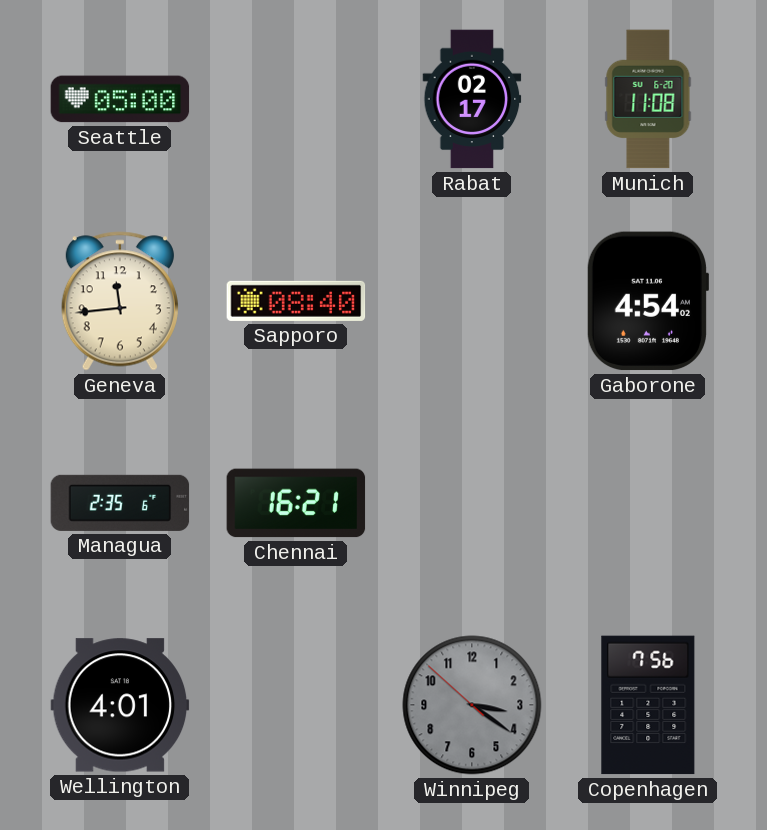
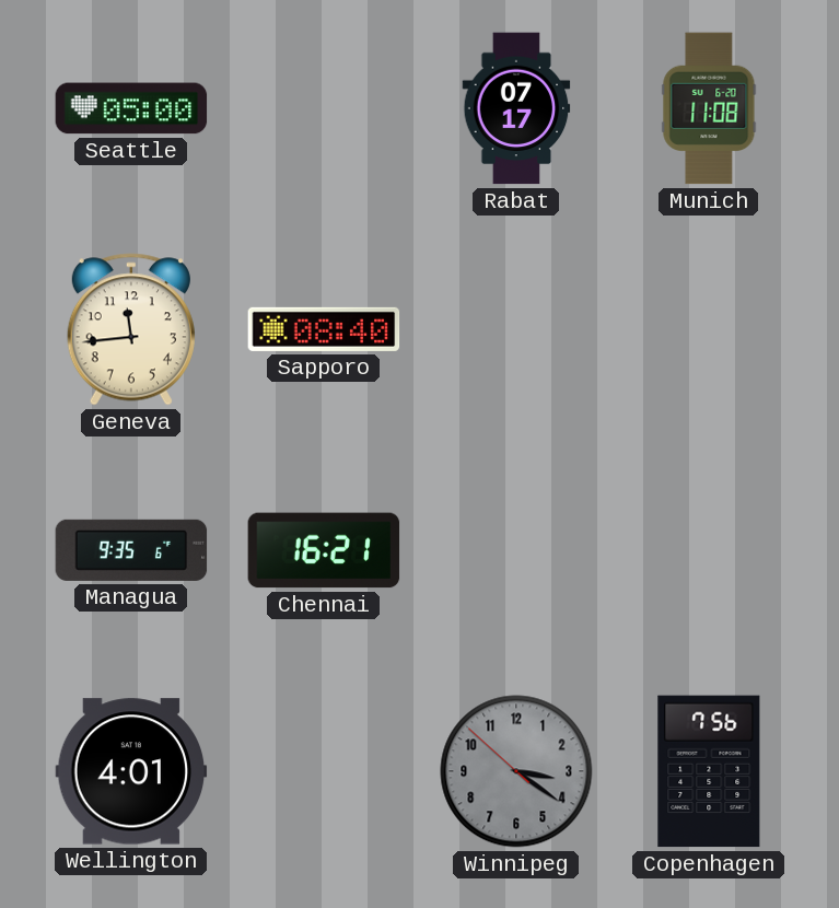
Rabat: 02:17 -> 07:17
Gaborone: 4:54 -> none
Managua: 2:35 -> 9:35
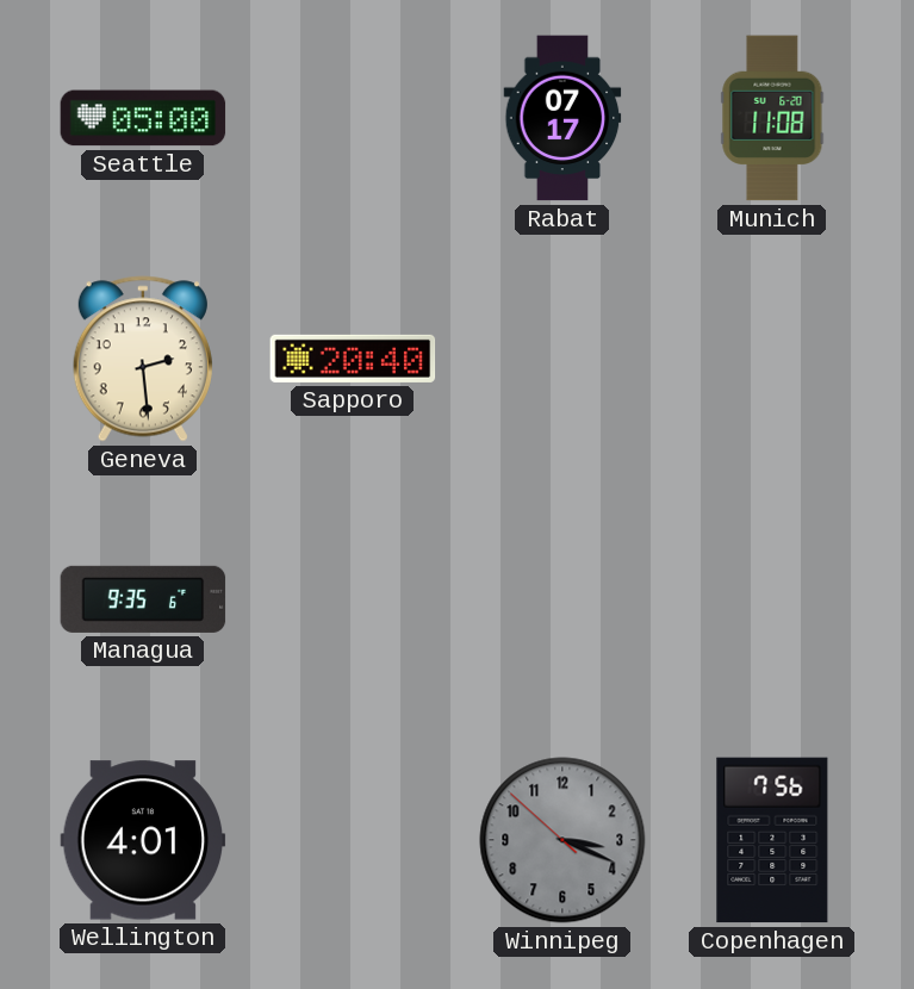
Geneva: 11:44 -> 2:29
Sapporo: 08:40 -> 20:40
Chennai: 16:21 -> none
Winnipeg: 3:20 -> 3:18
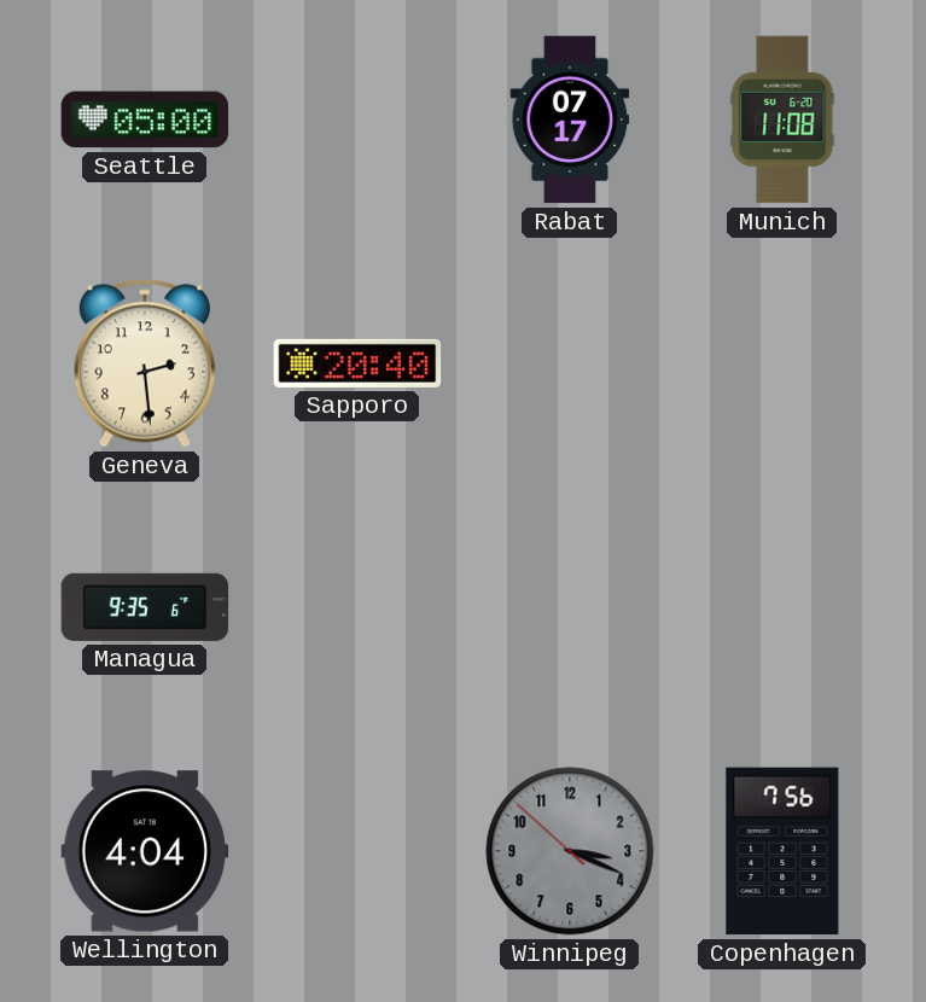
Wellington: 4:01 -> 4:04
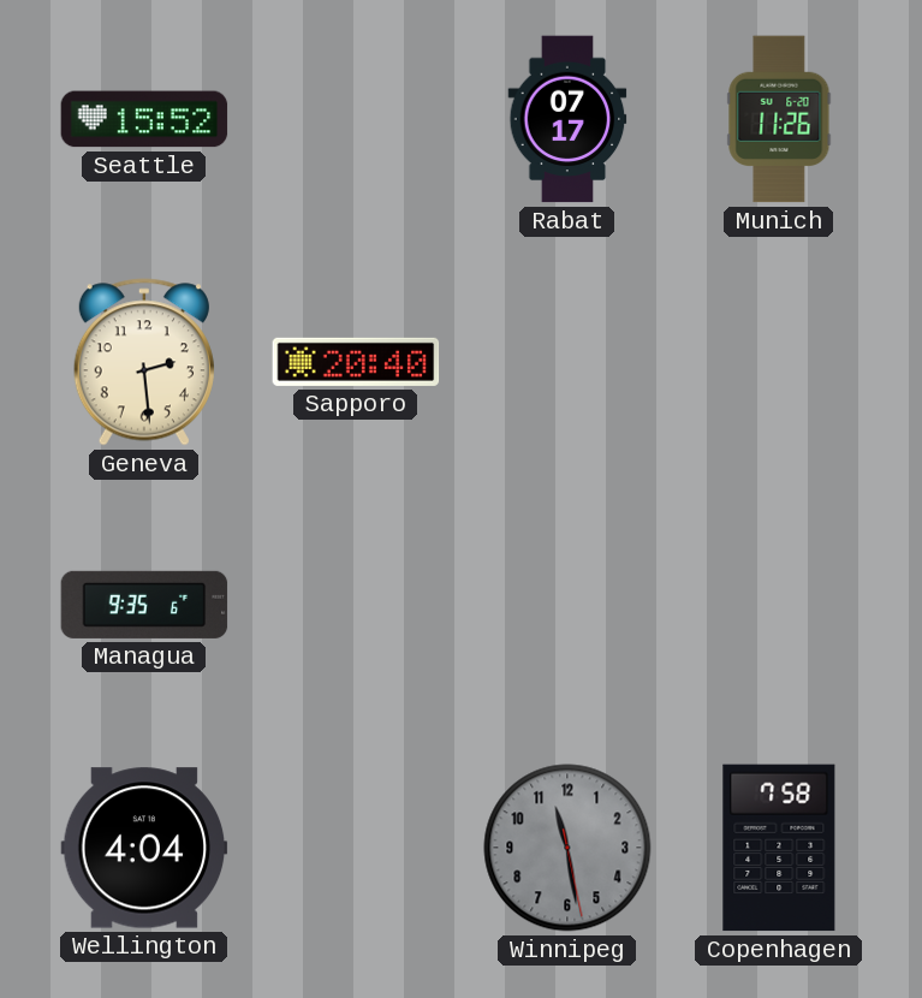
Seattle: 05:00 -> 15:52
Munich: 11:08 -> 11:26
Winnipeg: 3:18 -> 11:28
Copenhagen: 7:56 -> 7:58
